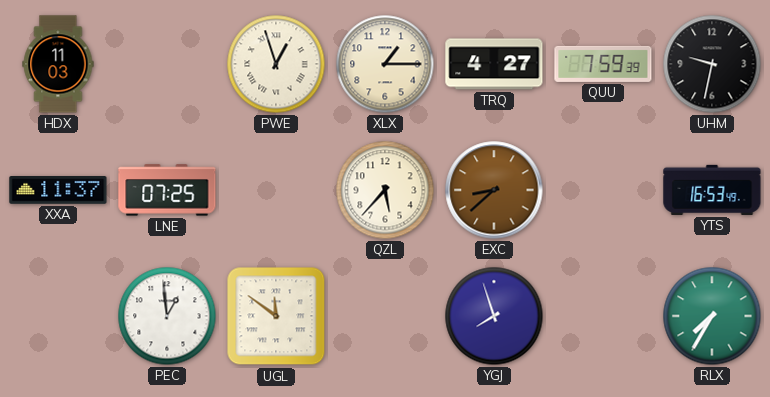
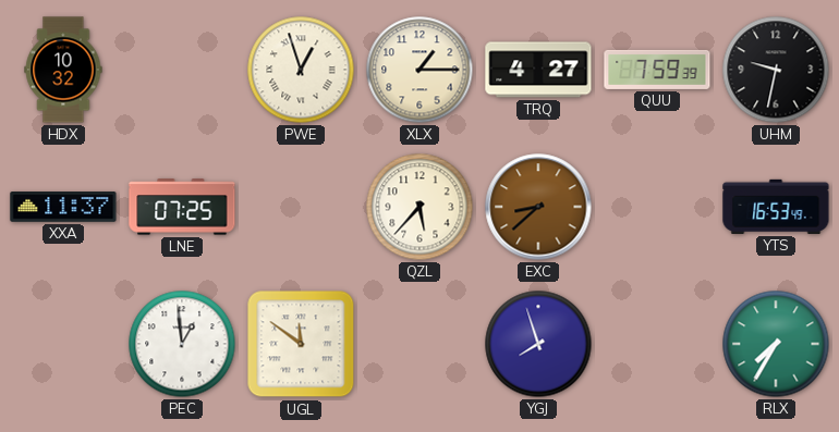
HDX: 11:03 -> 10:32
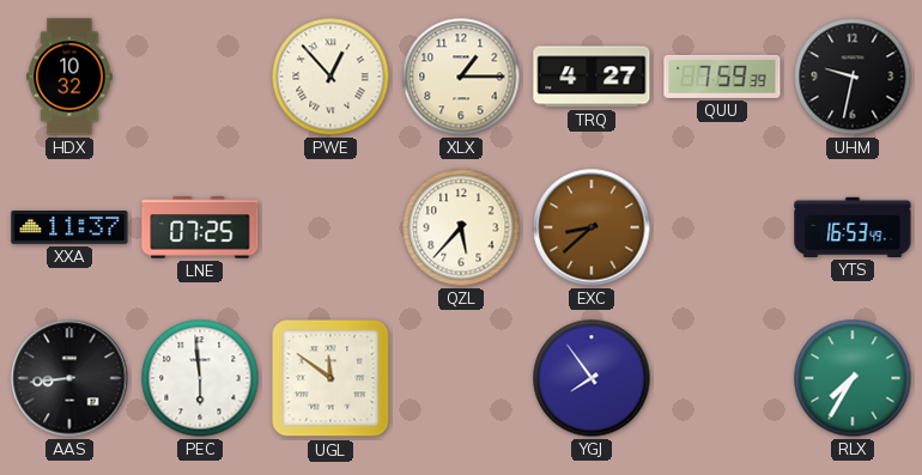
PWE: 12:57 -> 12:53
AAS: none -> 8:44
PEC: 12:59 -> 5:59
YGJ: 7:57 -> 7:54
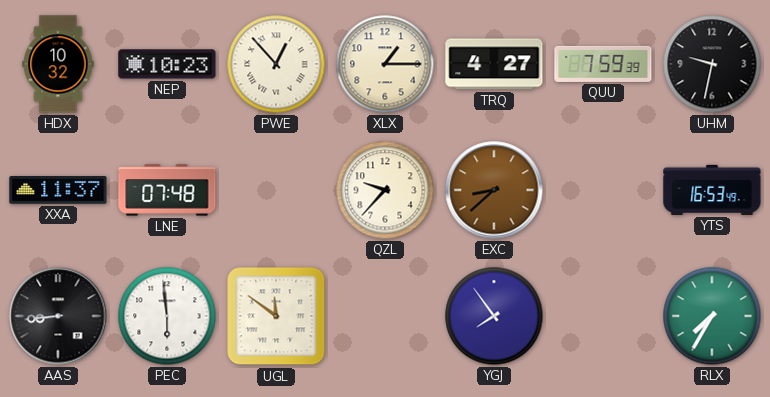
NEP: none -> 10:23
LNE: 07:25 -> 07:48
QZL: 5:37 -> 9:37
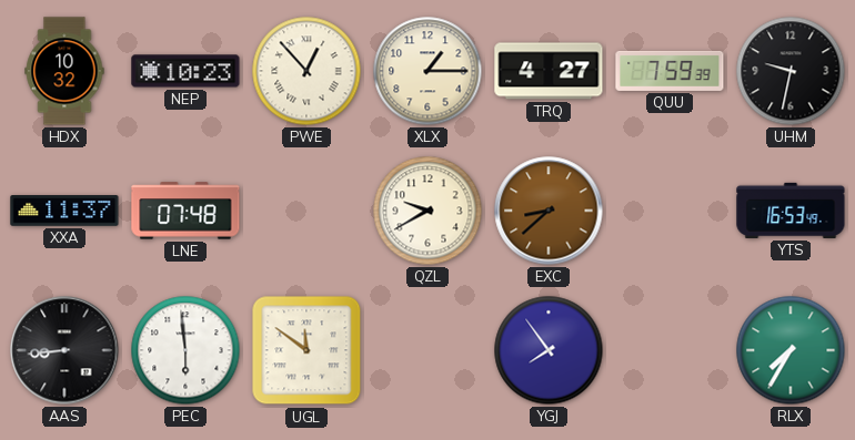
QZL: 9:37 -> 9:40
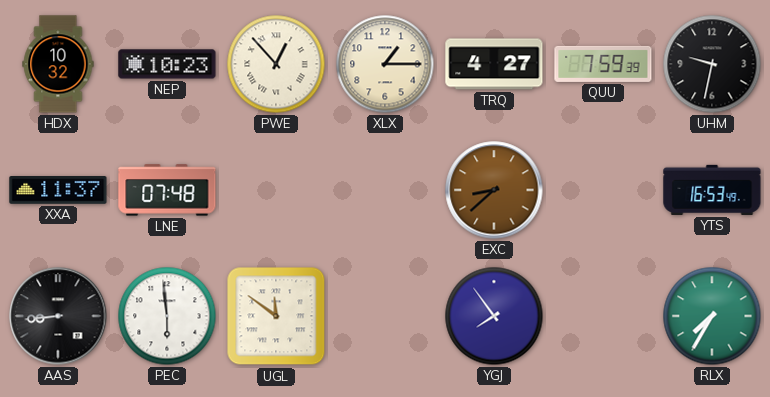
QZL: 9:40 -> none
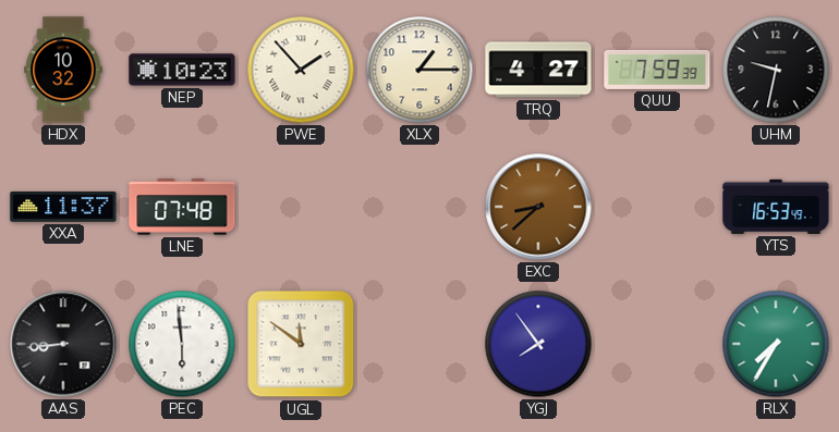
PWE: 12:53 -> 1:53
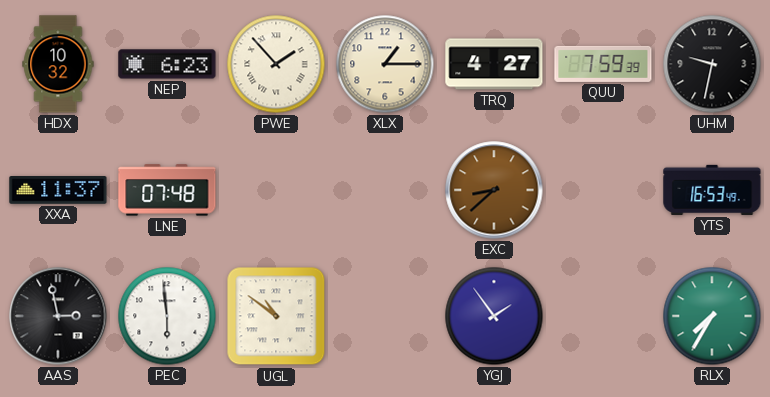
NEP: 10:23 -> 6:23
AAS: 8:44 -> 2:58
UGL: 11:51 -> 10:51
YGJ: 7:54 -> 1:54
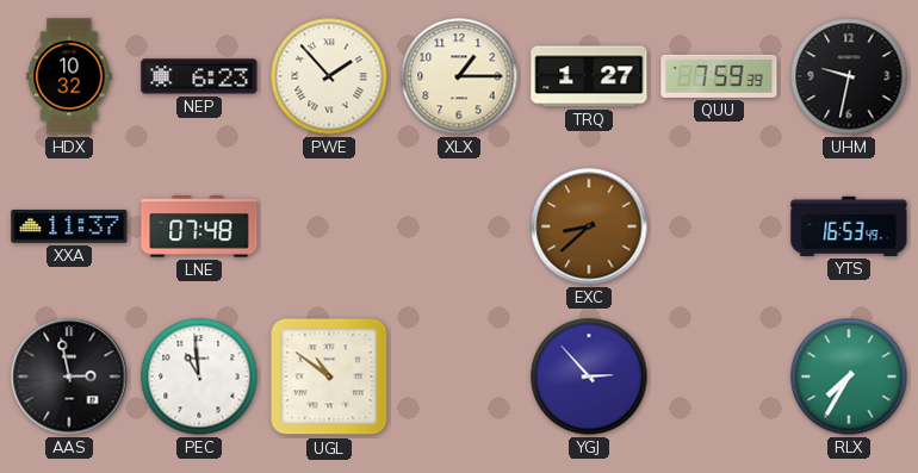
TRQ: 4:27 -> 1:27
PEC: 5:59 -> 10:59
YGJ: 1:54 -> 2:53
